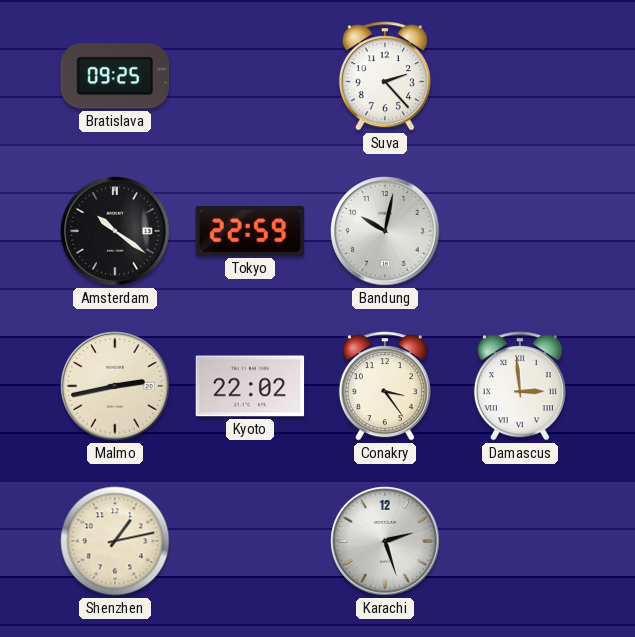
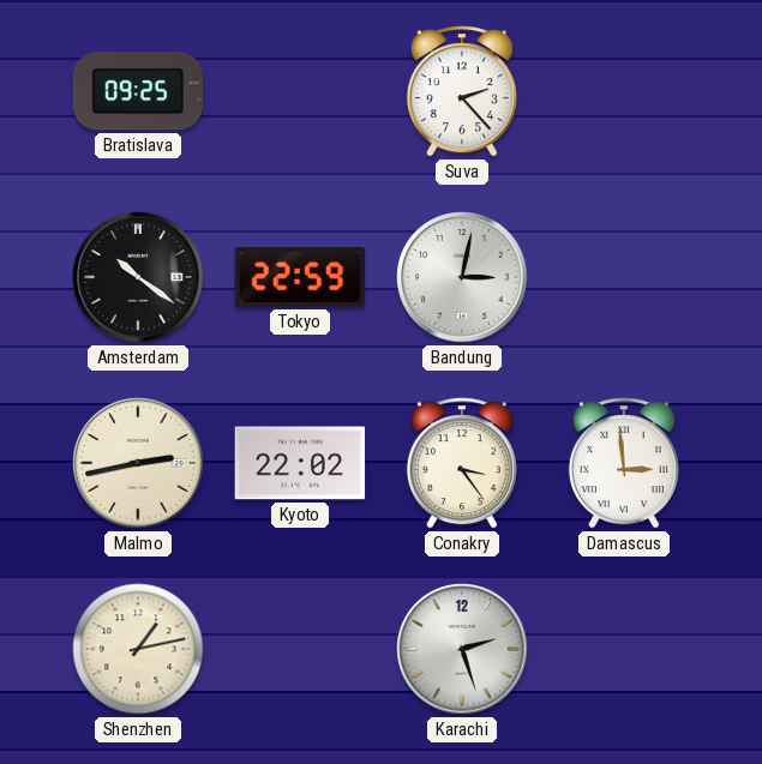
Bandung: 10:02 -> 3:02
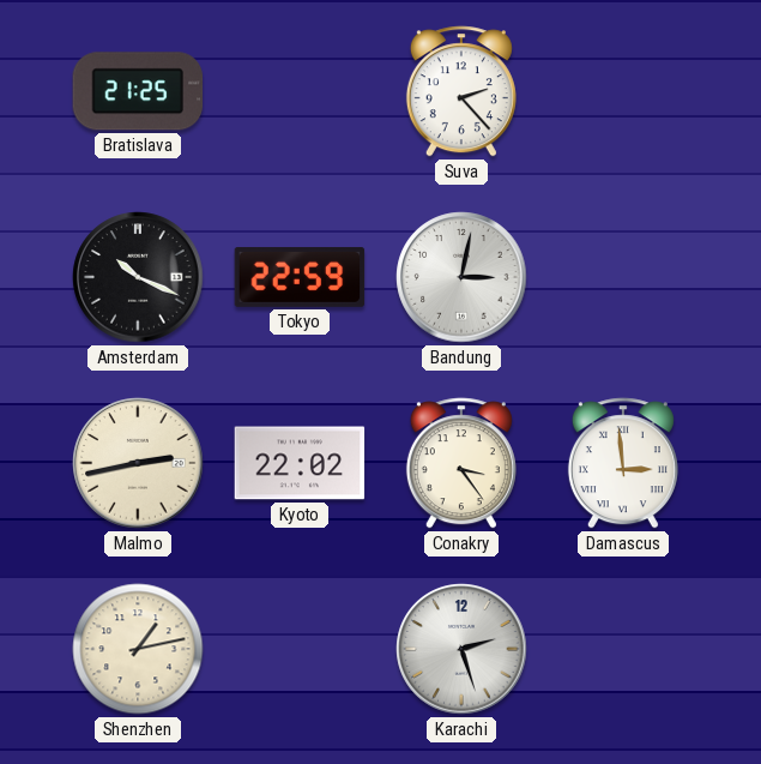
Bratislava: 09:25 -> 21:25
Amsterdam: 10:21 -> 10:19
